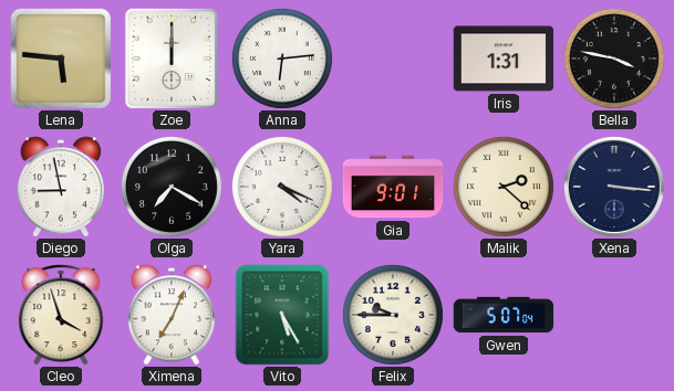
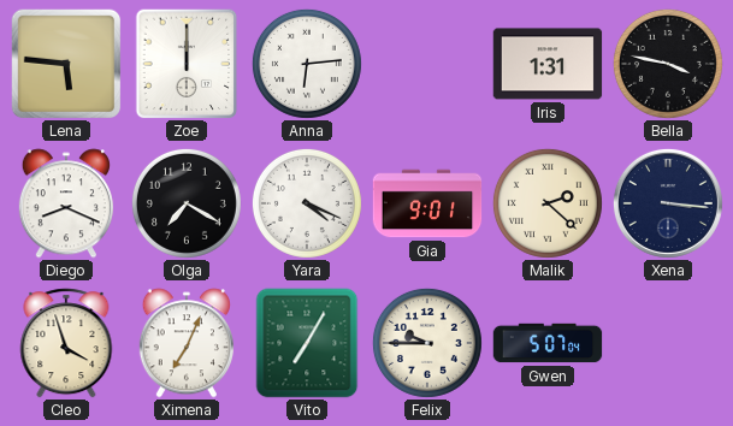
Diego: 8:58 -> 8:19
Vito: 5:25 -> 7:05
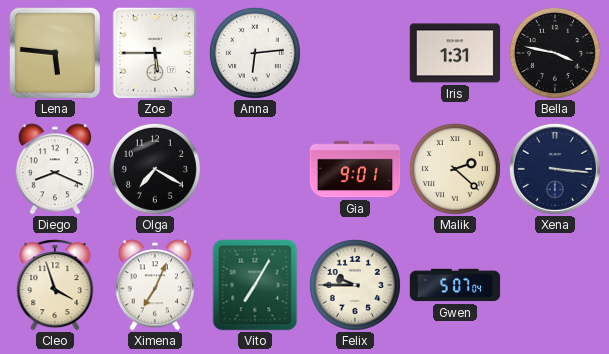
Zoe: 12:00 -> 5:45
Yara: 4:19 -> none
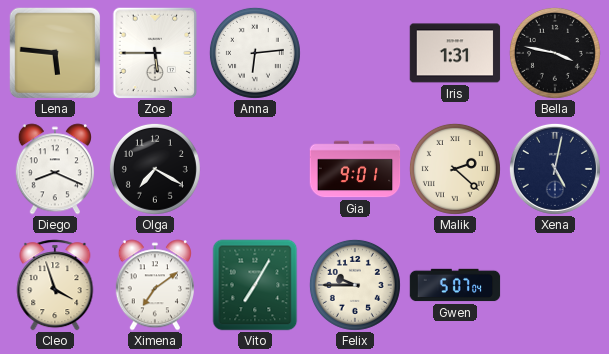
Xena: 3:16 -> 5:02
Ximena: 7:04 -> 7:09
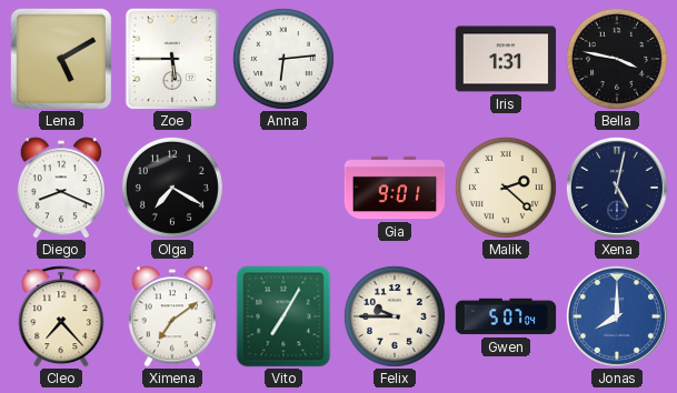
Lena: 5:46 -> 5:10
Cleo: 3:57 -> 7:23
Jonas: none -> 8:00
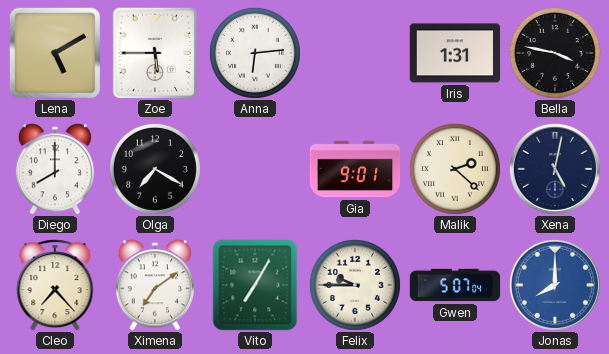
Diego: 8:19 -> 8:00
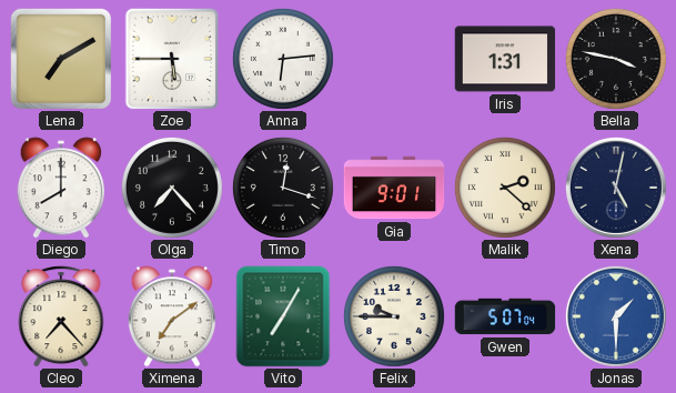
Lena: 5:10 -> 7:10
Olga: 7:20 -> 7:23
Timo: none -> 12:18
Jonas: 8:00 -> 1:30
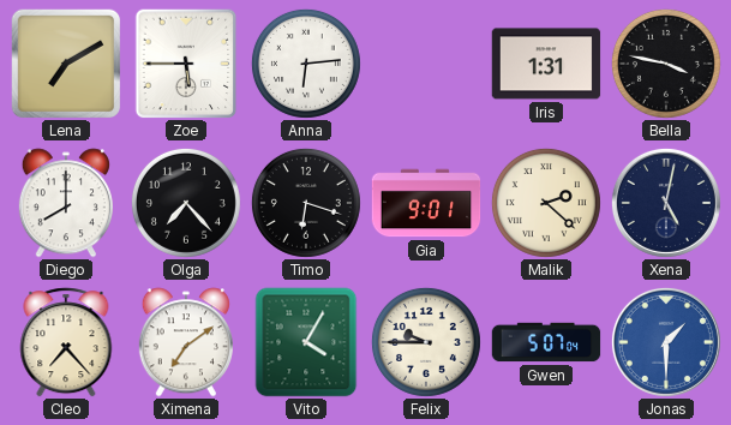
Timo: 12:18 -> 6:18
Vito: 7:05 -> 4:05
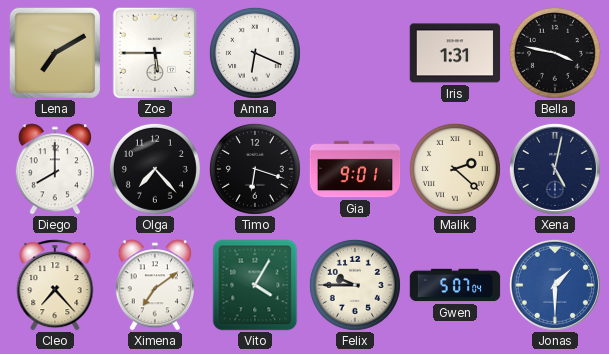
Anna: 6:14 -> 6:19
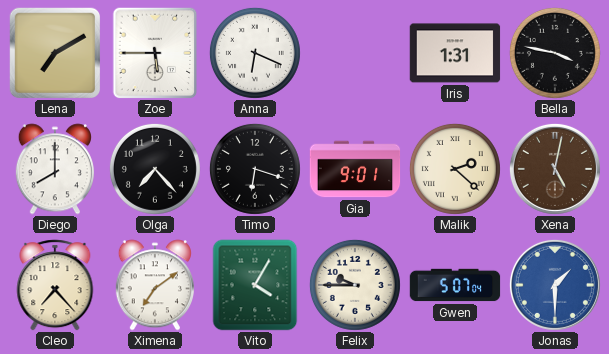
Xena dial: navy -> brown
